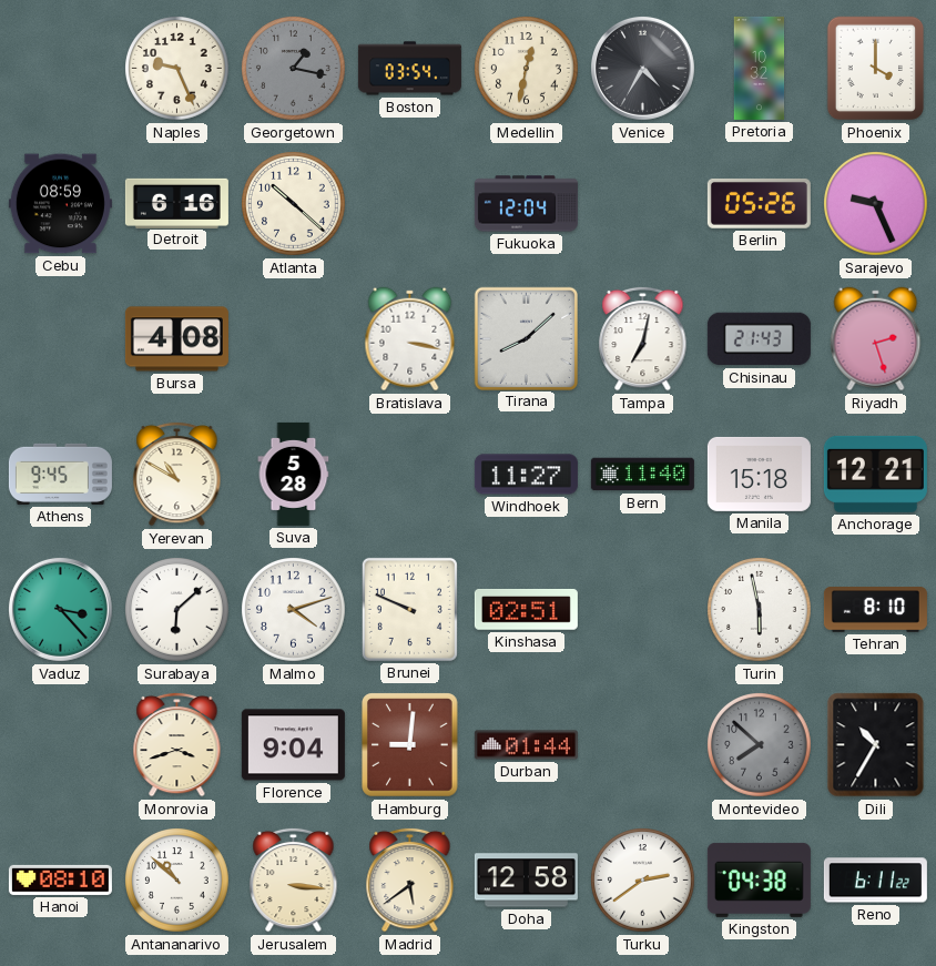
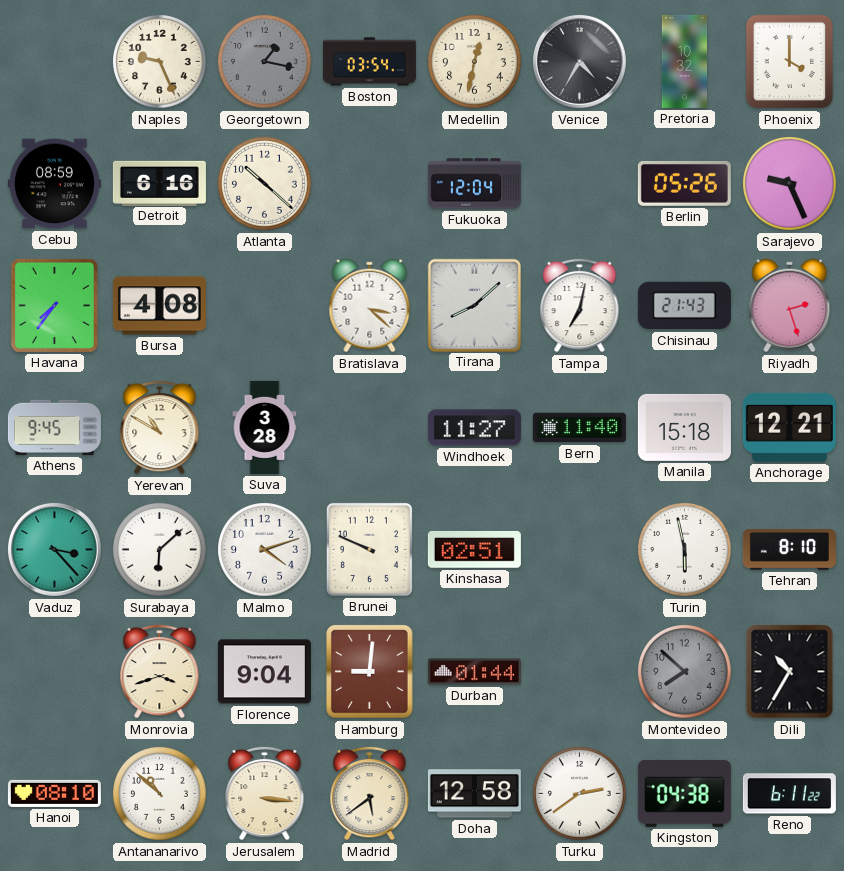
Havana: none -> 7:36
Bratislava: 3:17 -> 3:22
Suva: 5:28 -> 3:28
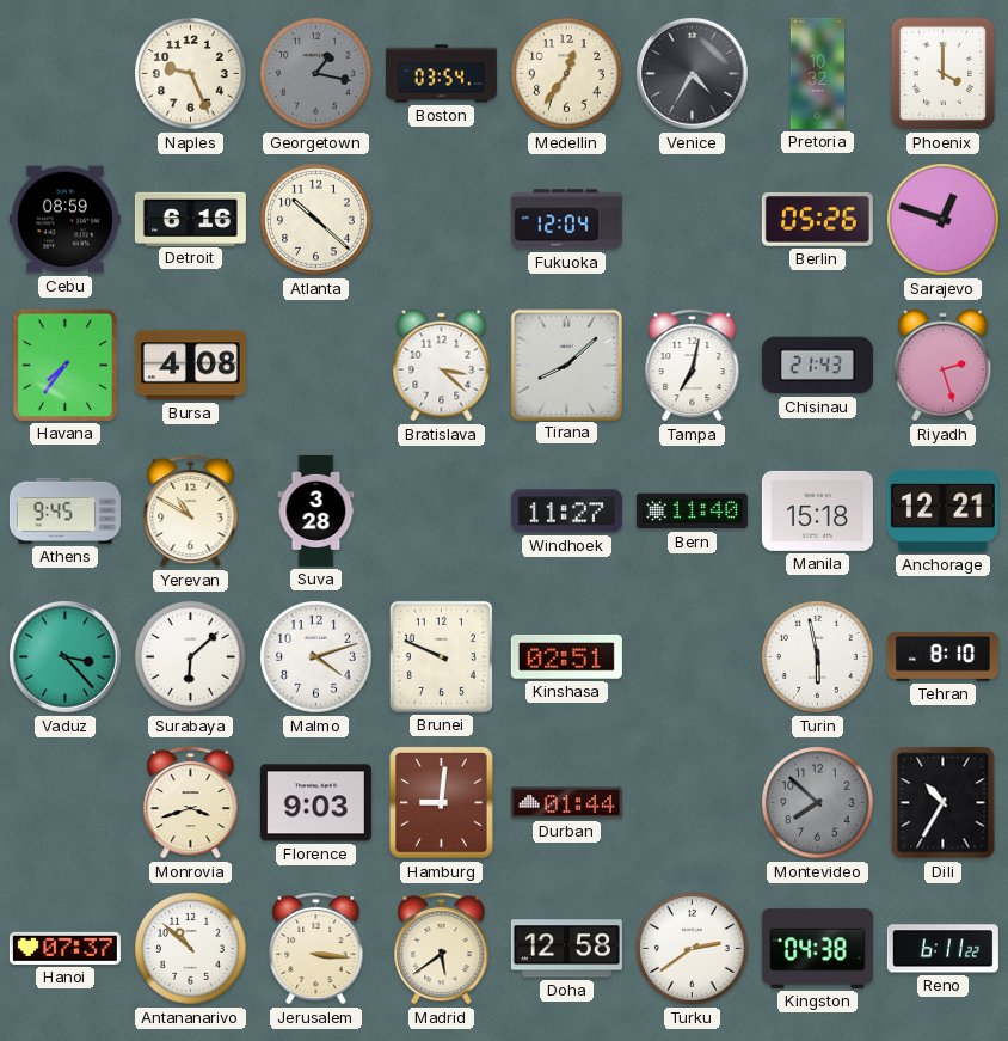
Medellin: 12:32 -> 12:36
Sarajevo: 9:26 -> 12:48
Florence: 9:04 -> 9:03
Hanoi: 08:10 -> 07:37
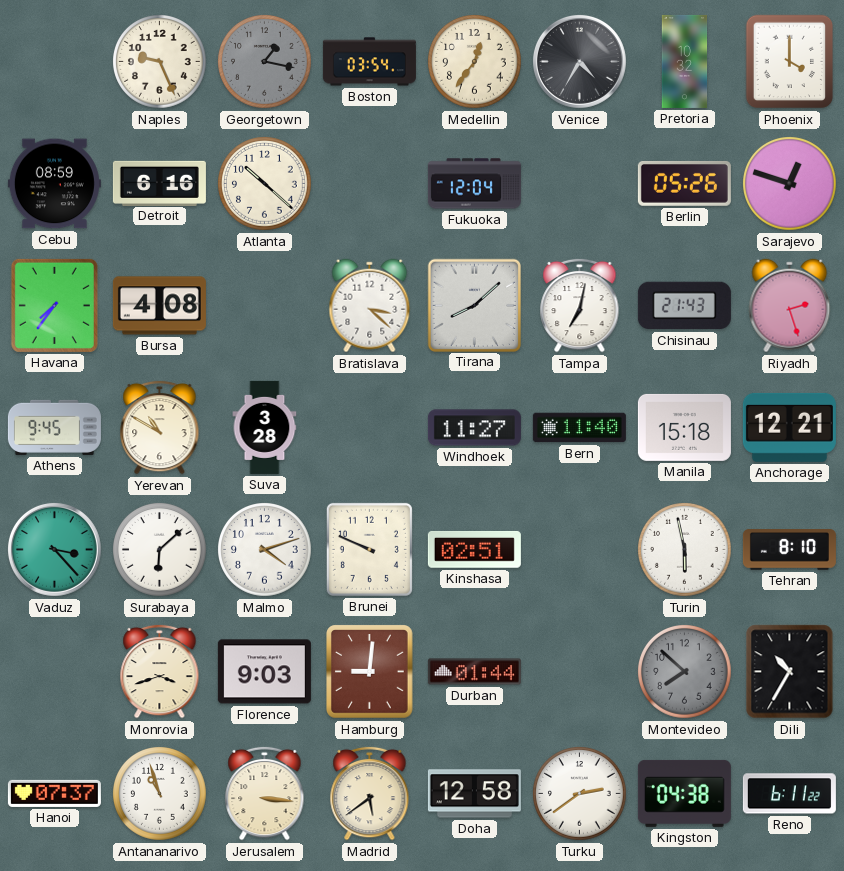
Antananarivo: 10:52 -> 10:57
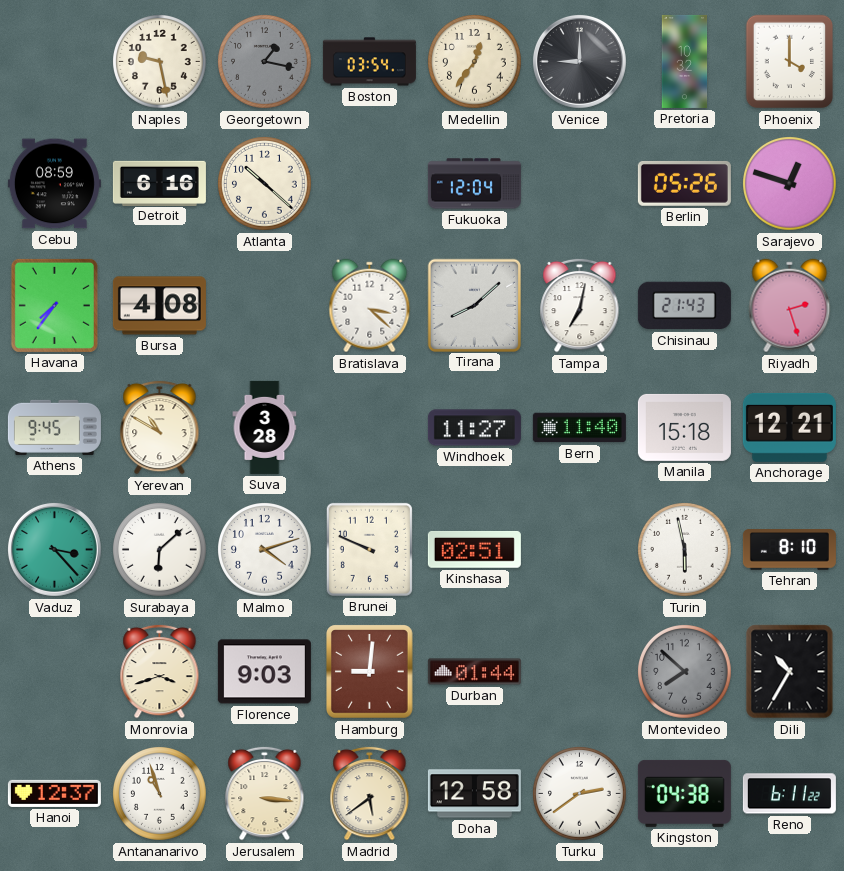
Naples: 9:26 -> 9:28
Venice: 4:35 -> 9:00
Hanoi: 07:37 -> 12:37
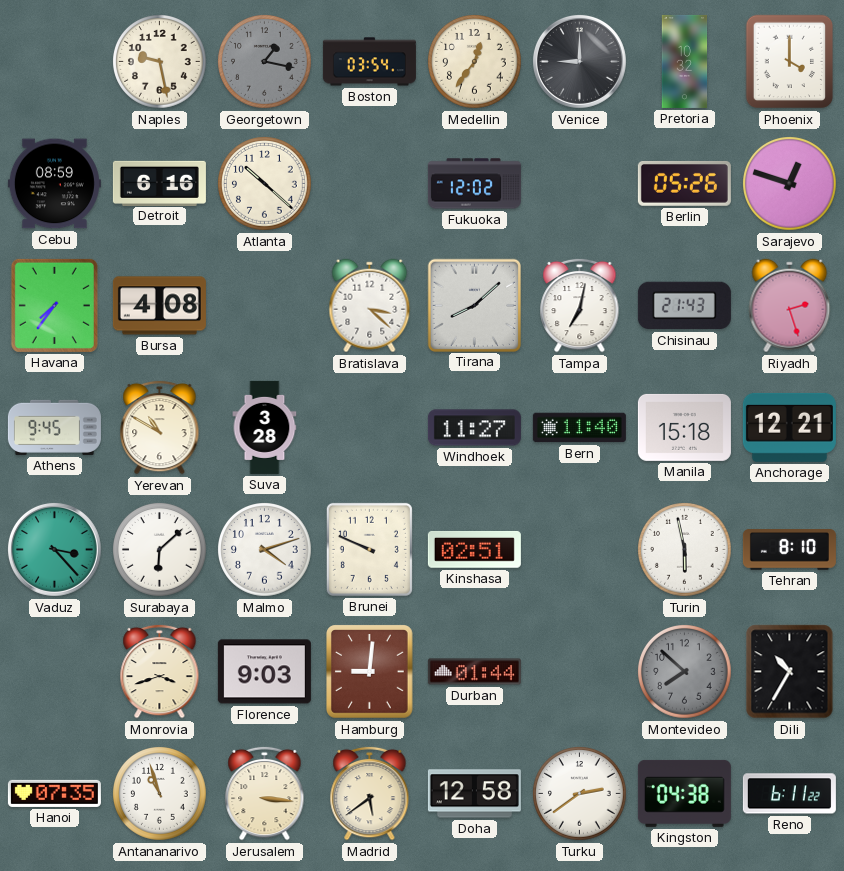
Fukuoka: 12:04 -> 12:02
Hanoi: 12:37 -> 07:35
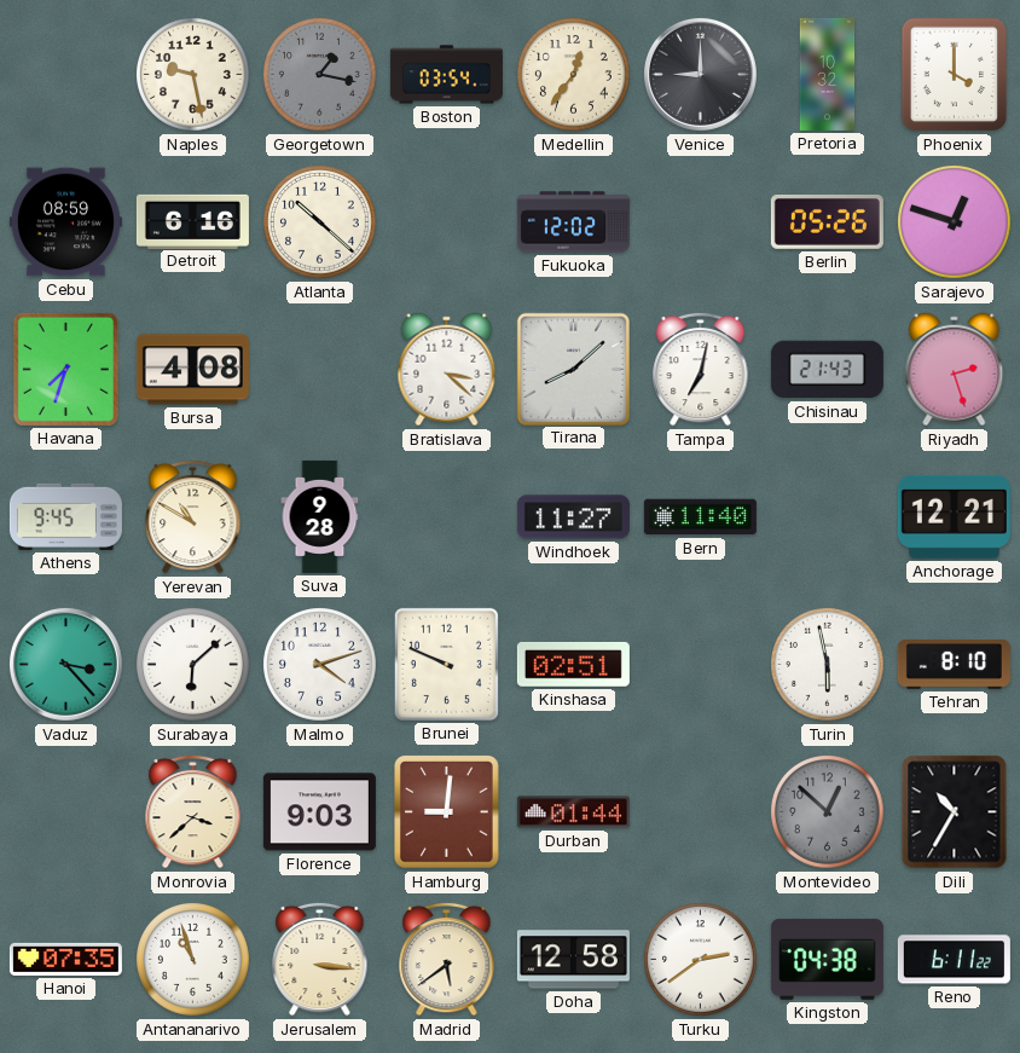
Havana: 7:36 -> 7:33
Suva: 3:28 -> 9:28
Manila: 15:18 -> none
Monrovia: 3:42 -> 3:38
Montevideo: 7:52 -> 12:52
